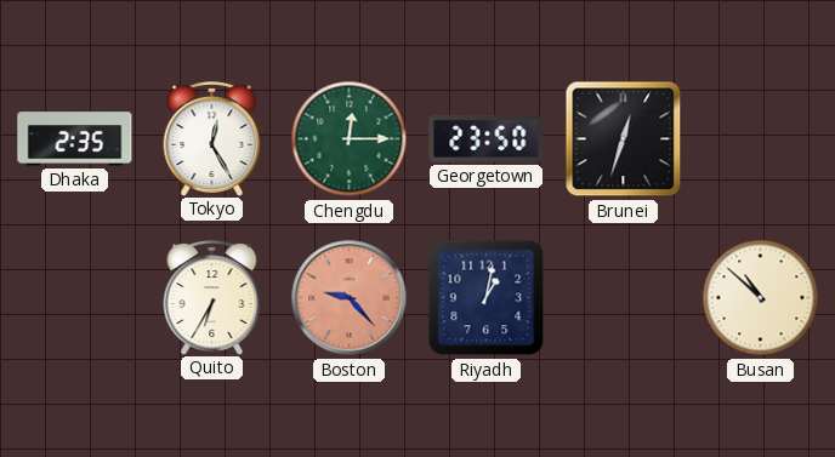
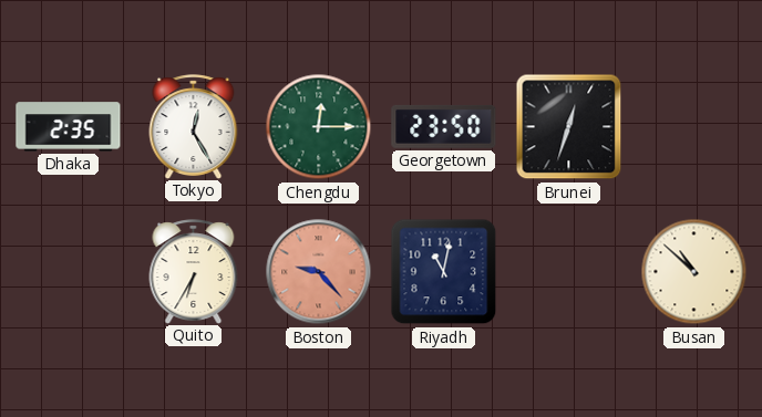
Riyadh: 1:02 -> 11:02
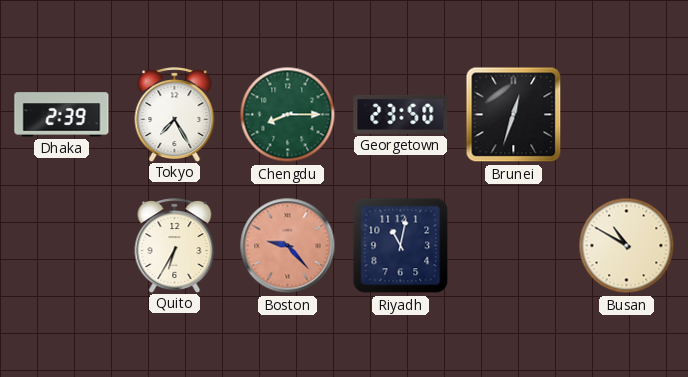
Dhaka: 2:35 -> 2:39
Tokyo: 12:25 -> 7:25
Chengdu: 12:15 -> 8:15
Busan: 10:52 -> 10:50
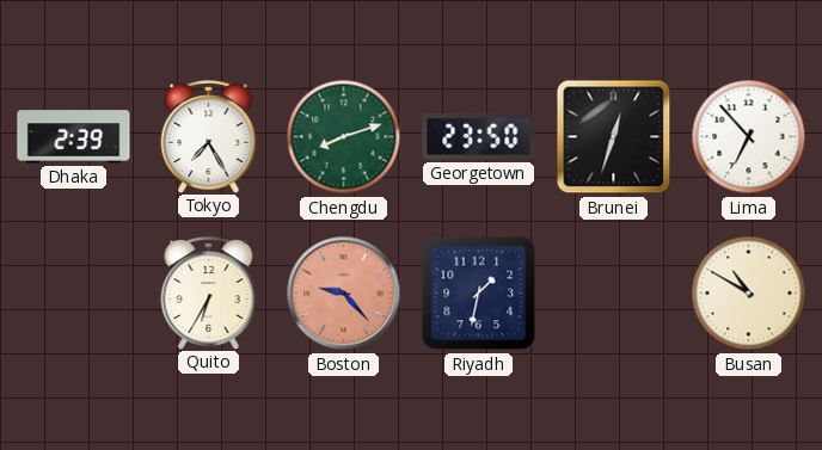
Chengdu: 8:15 -> 8:12
Lima: none -> 6:53
Riyadh: 11:02 -> 1:32
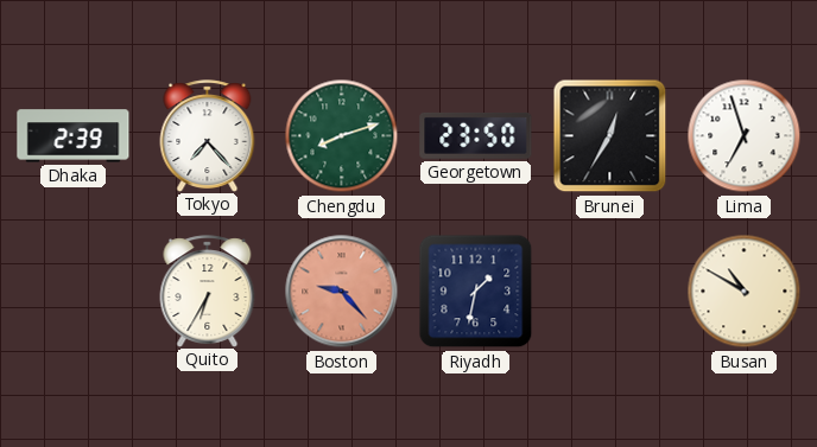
Tokyo: 7:25 -> 7:23
Brunei: 12:33 -> 12:35
Lima: 6:53 -> 6:57
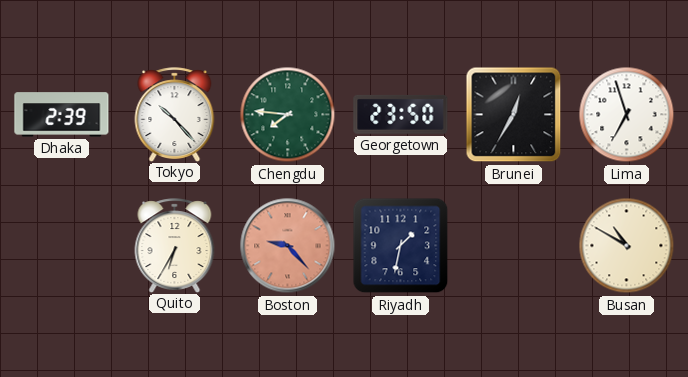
Tokyo: 7:23 -> 10:23
Chengdu: 8:12 -> 7:46
